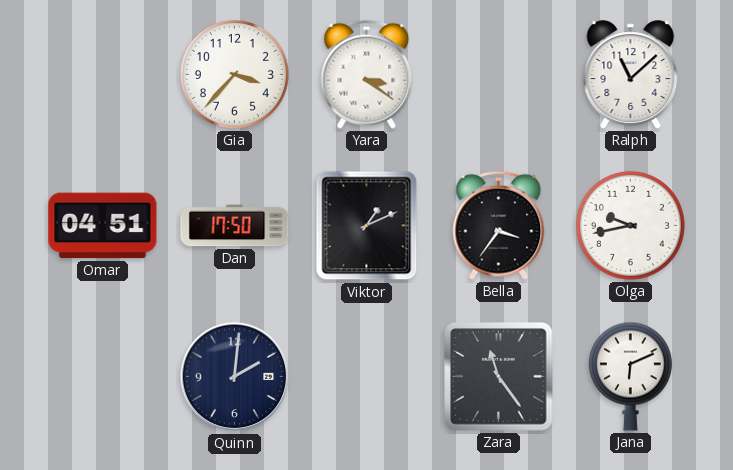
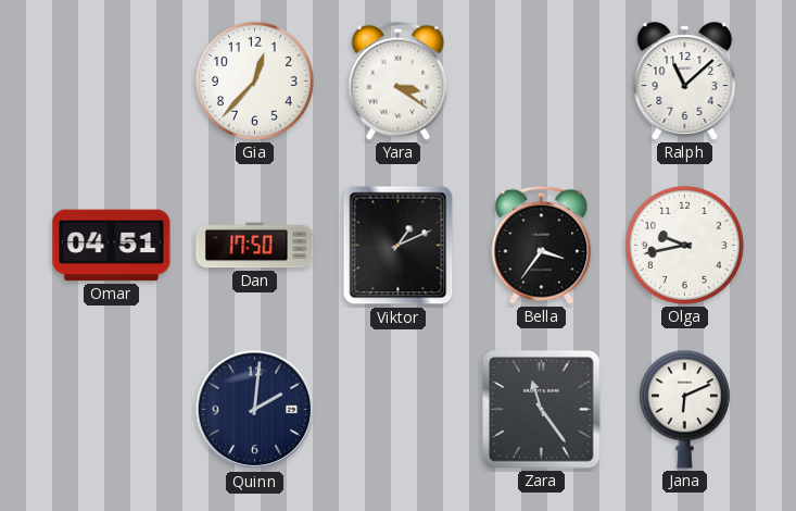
Gia: 3:37 -> 12:37
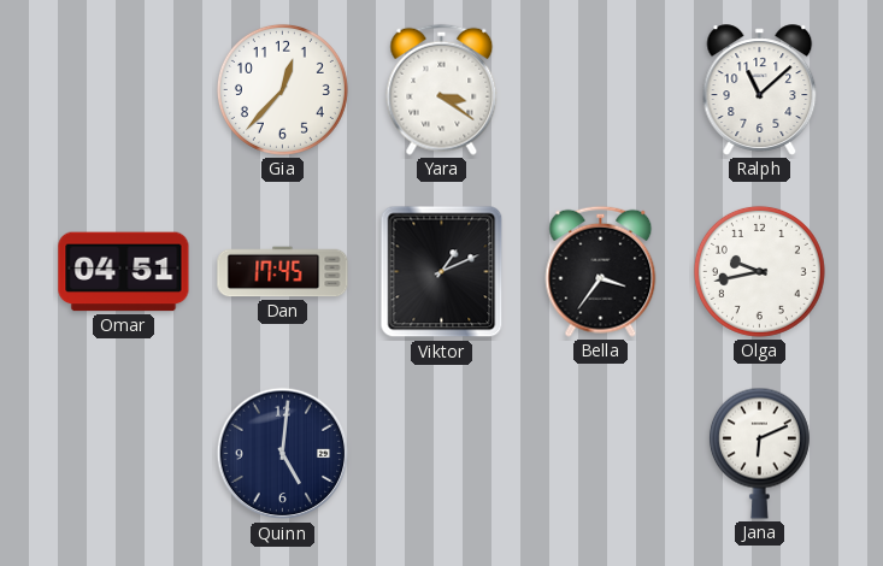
Dan: 17:50 -> 17:45
Quinn: 2:01 -> 5:01
Zara: 11:24 -> none
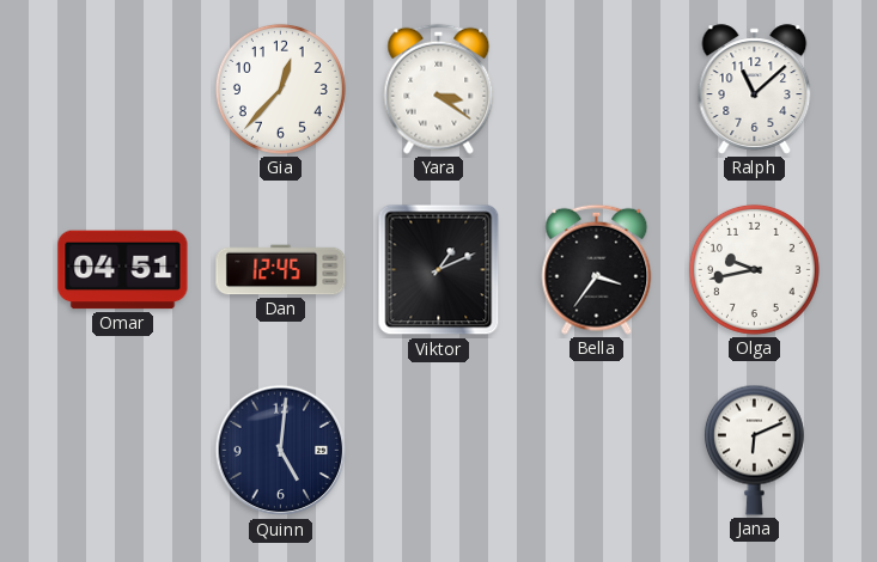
Dan: 17:45 -> 12:45
